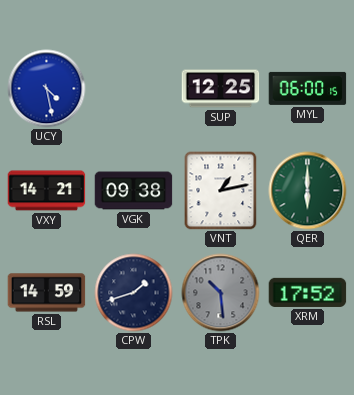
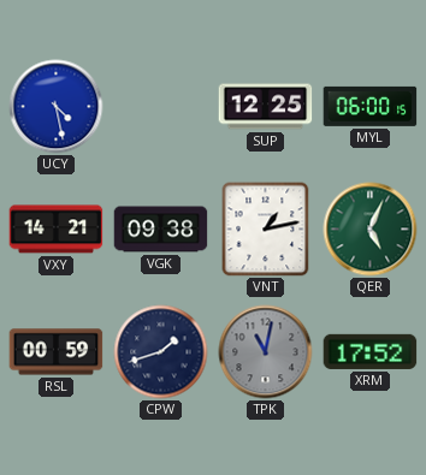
QER: 6:00 -> 5:04
RSL: 14:59 -> 00:59
TPK: 10:29 -> 11:02
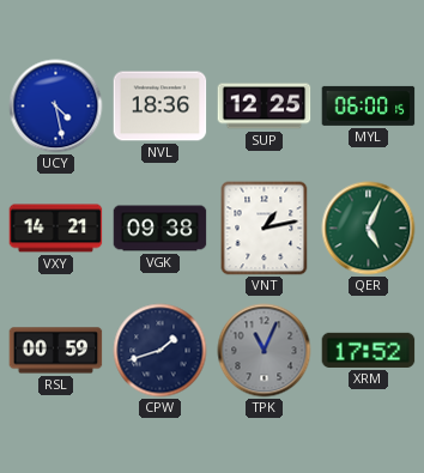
NVL: none -> 18:36
TPK: 11:02 -> 11:04
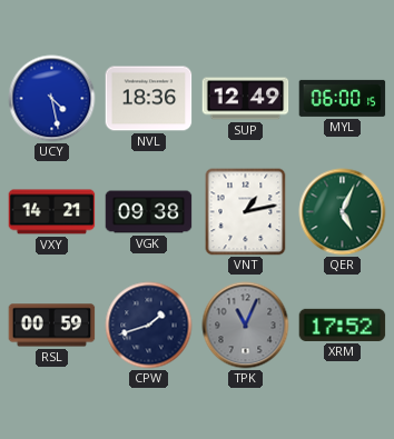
SUP: 12:25 -> 12:49
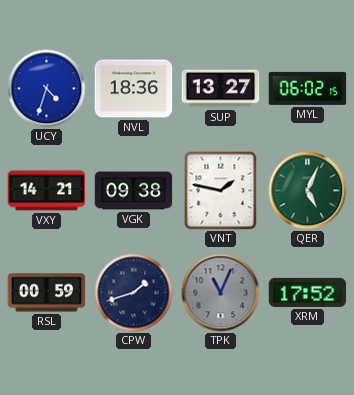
UCY: 4:28 -> 4:33
SUP: 12:49 -> 13:27
MYL: 06:00 -> 06:02
VNT: 1:13 -> 1:47
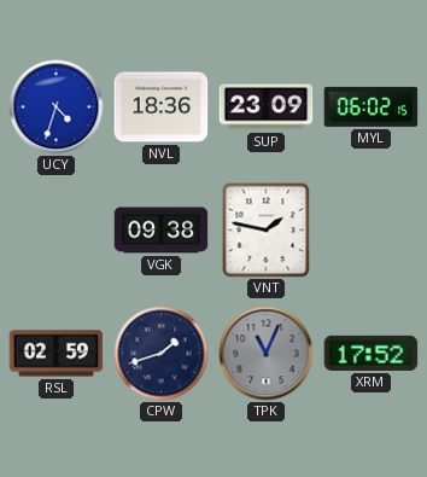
SUP: 13:27 -> 23:09
VXY: 14:21 -> none
QER: 5:04 -> none
RSL: 00:59 -> 02:59
